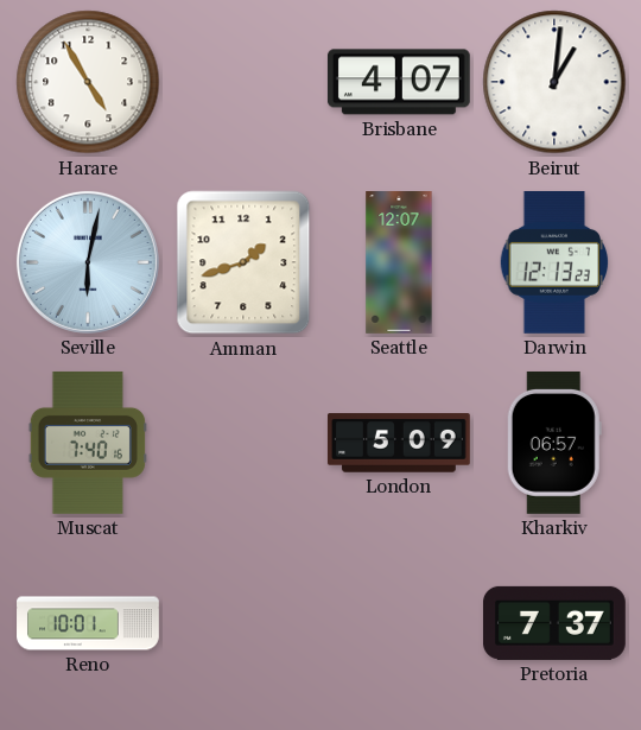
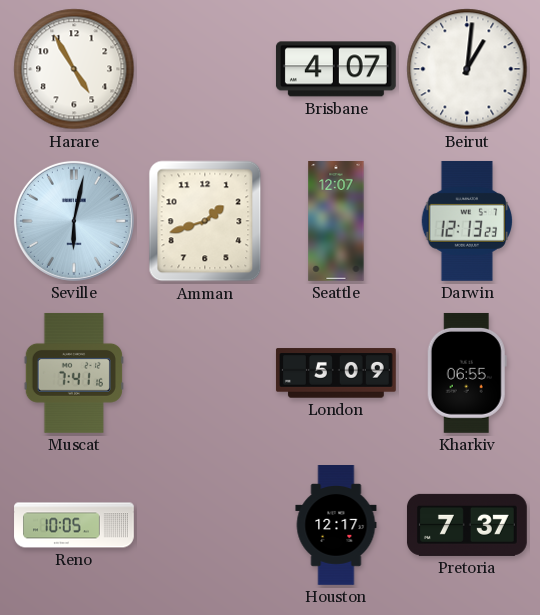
Muscat: 7:40 -> 7:41
Kharkiv: 06:57 -> 06:55
Reno: 10:01 -> 10:05
Houston: none -> 12:17
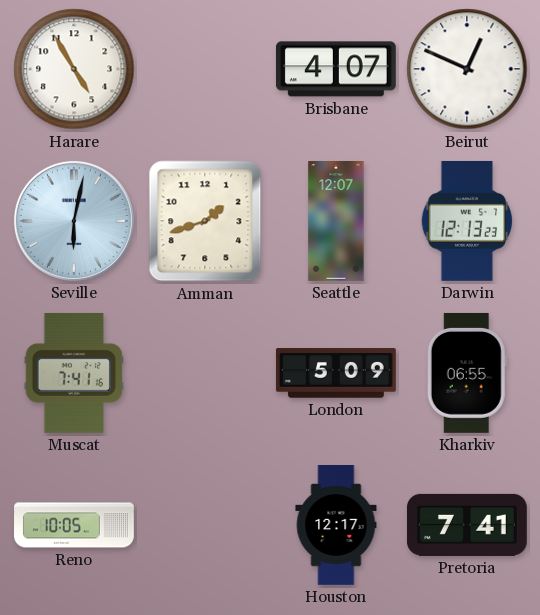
Beirut: 1:01 -> 12:49
Pretoria: 7:37 -> 7:41
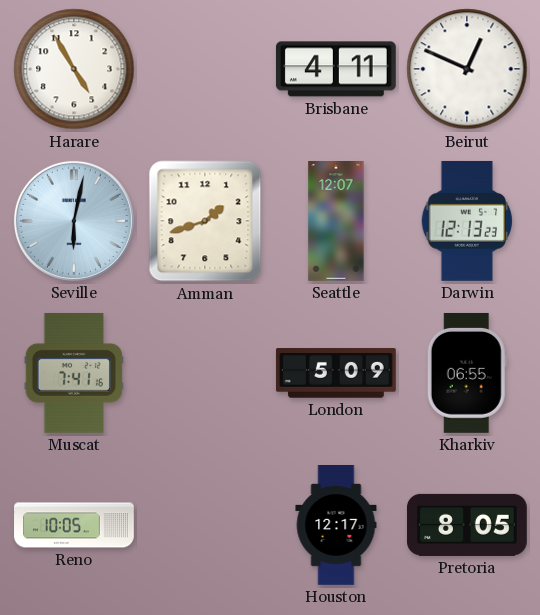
Brisbane: 4:07 -> 4:11
Pretoria: 7:41 -> 8:05
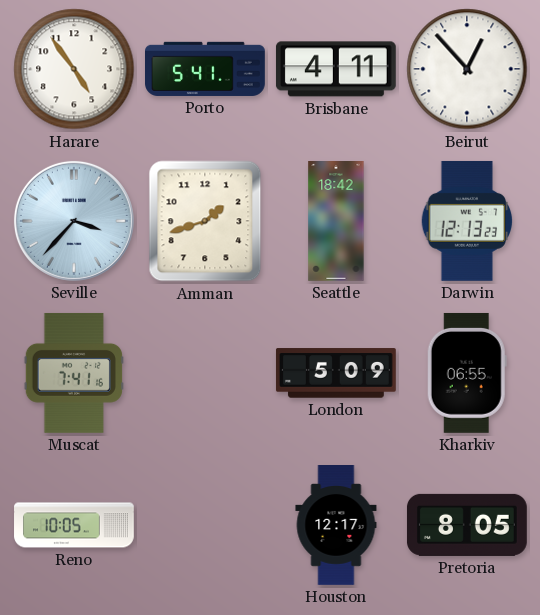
Harare: 4:55 -> 4:54
Porto: none -> 5:41
Beirut: 12:49 -> 12:53
Seville: 6:02 -> 3:37
Seattle: 12:07 -> 18:42
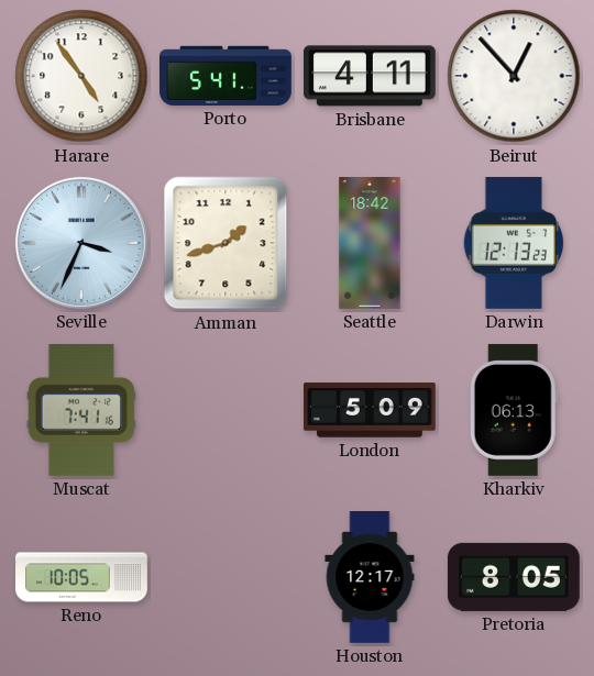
Seville: 3:37 -> 3:34
Kharkiv: 06:55 -> 06:13
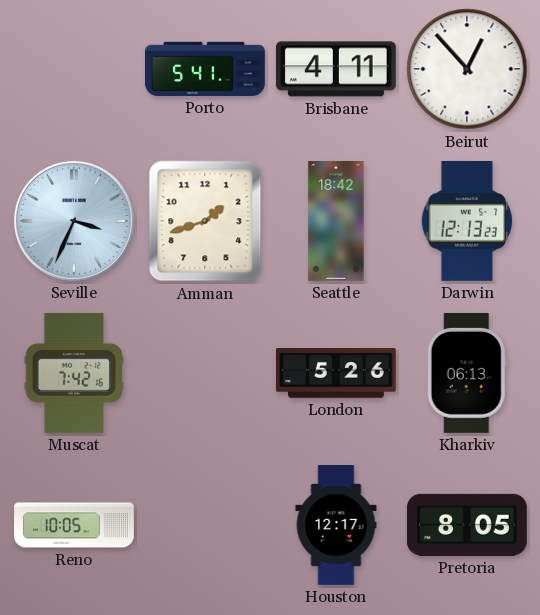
Harare: 4:54 -> none
Muscat: 7:41 -> 7:42
London: 5:09 -> 5:26
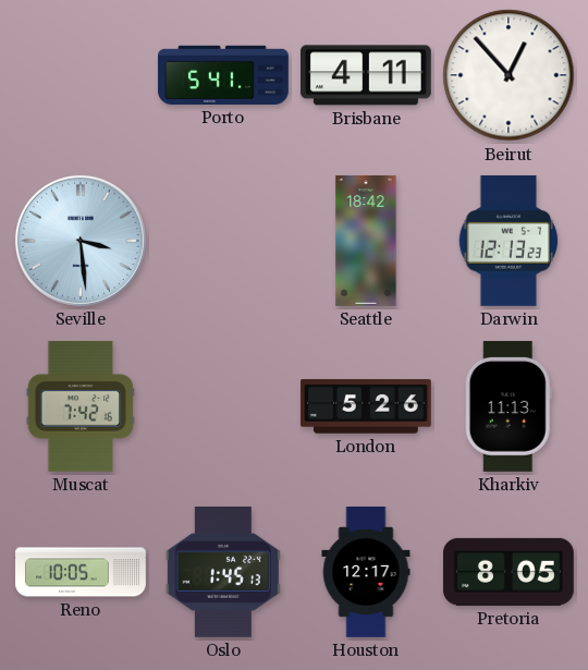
Seville: 3:34 -> 3:29
Amman: 1:42 -> none
Kharkiv: 06:13 -> 11:13
Oslo: none -> 1:45
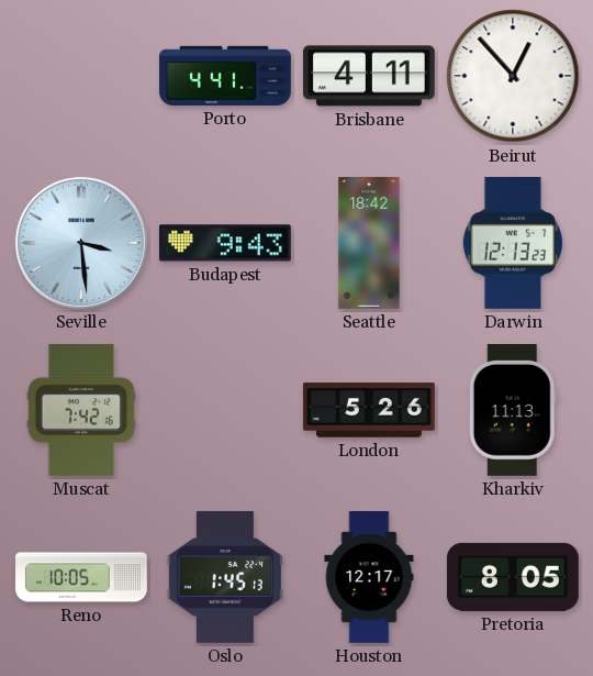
Porto: 5:41 -> 4:41
Budapest: none -> 9:43
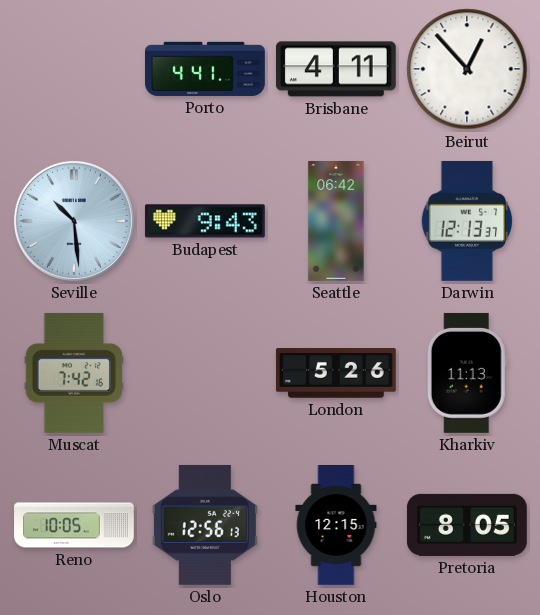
Seville: 3:29 -> 10:29
Seattle: 18:42 -> 06:42
Darwin: 12:13:23 -> 12:13:37
Oslo: 1:45 -> 12:56
Houston: 12:17 -> 12:15
